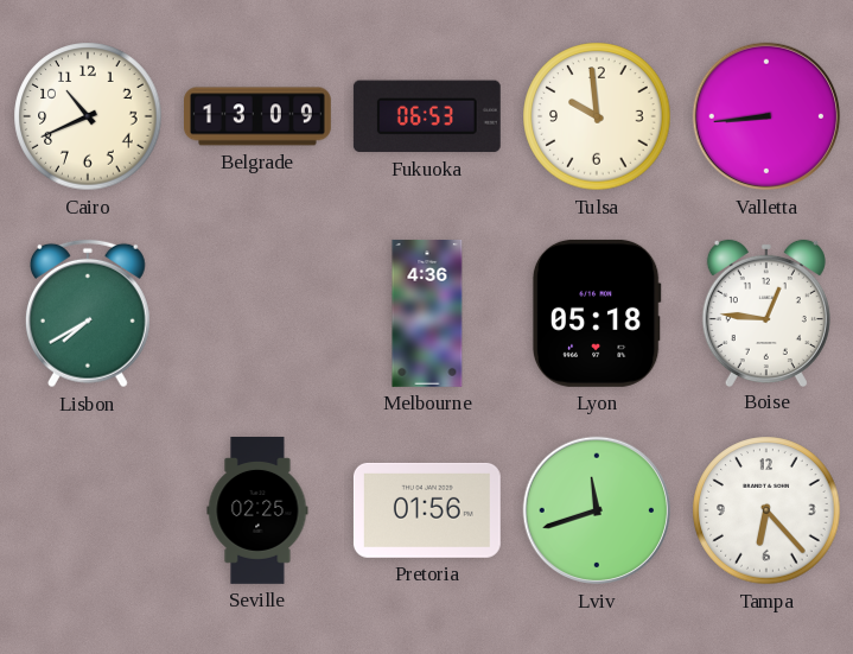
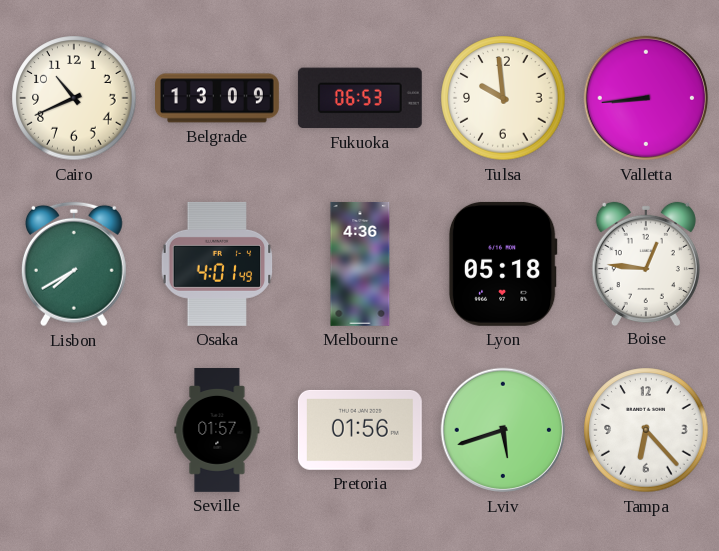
Osaka: none -> 4:01
Seville: 02:25 -> 01:57
Lviv: 11:42 -> 5:42
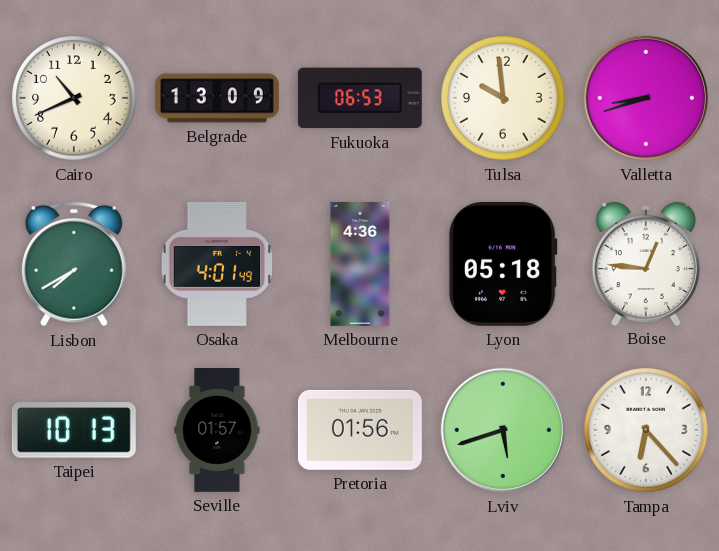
Valletta: 8:44 -> 8:42
Taipei: none -> 10:13
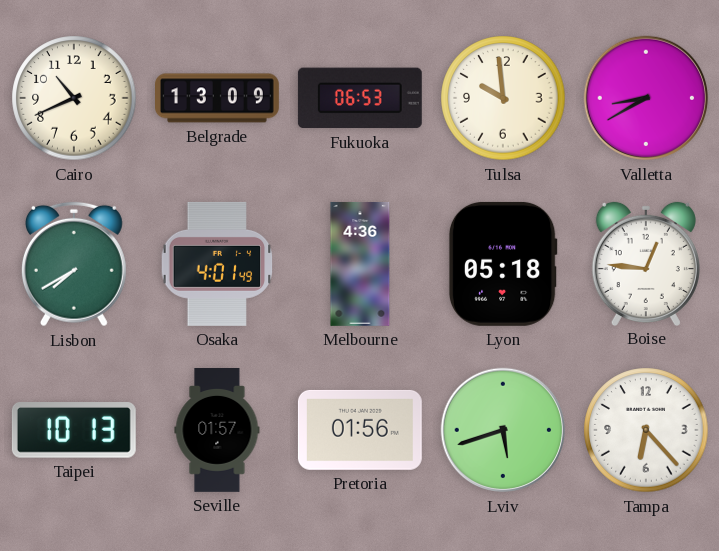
Valletta: 8:42 -> 8:40
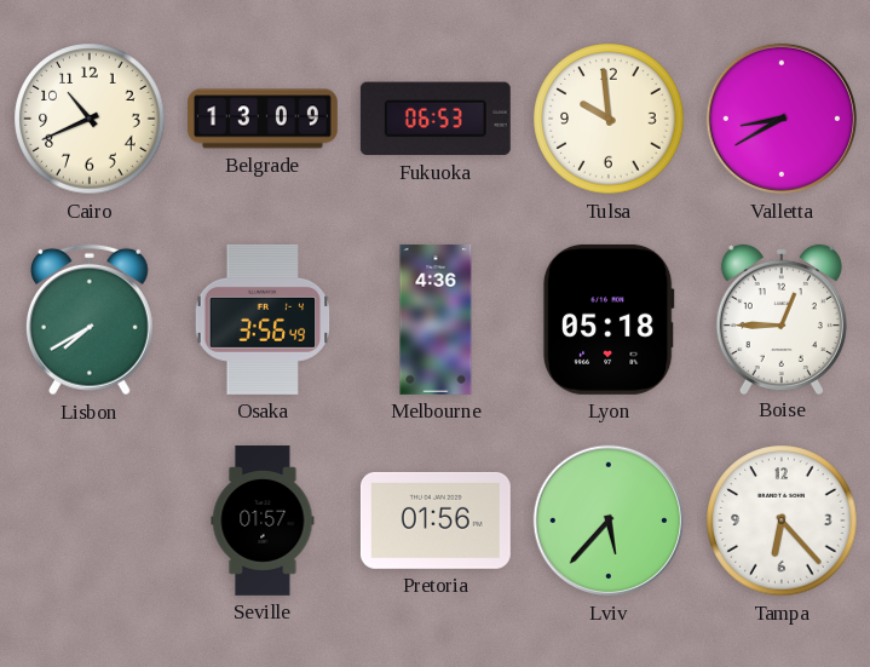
Osaka: 4:01 -> 3:56
Boise: 12:46 -> 12:45
Taipei: 10:13 -> none
Lviv: 5:42 -> 5:37
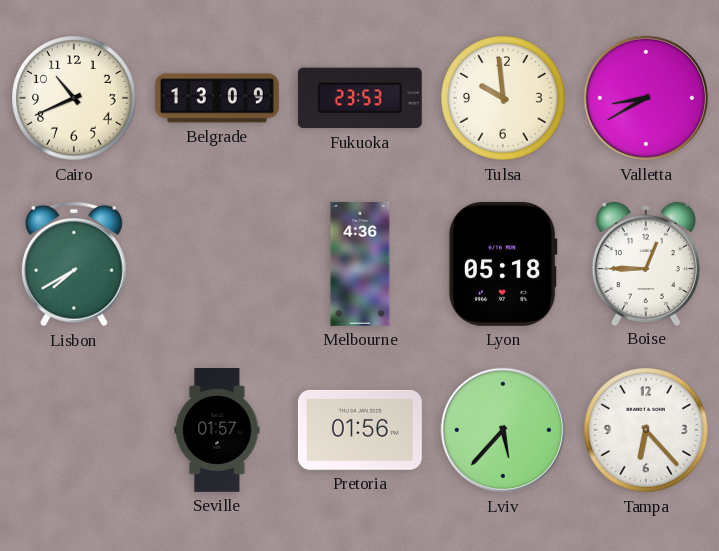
Fukuoka: 06:53 -> 23:53
Osaka: 3:56 -> none
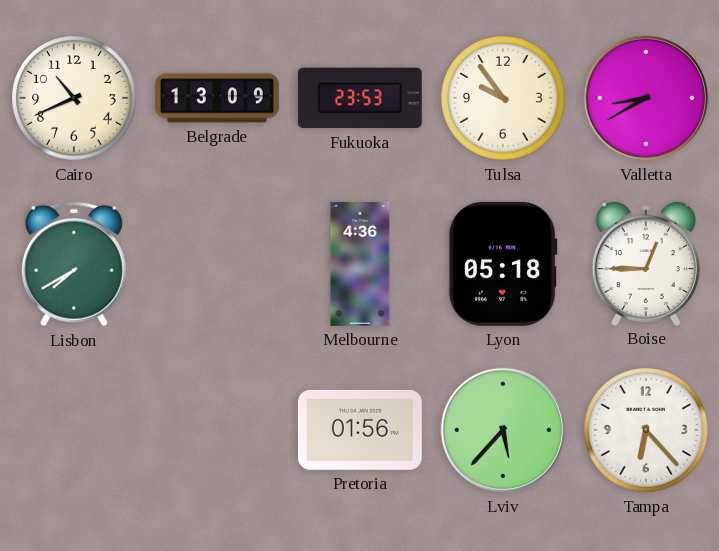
Tulsa: 9:59 -> 9:54
Seville: 01:57 -> none
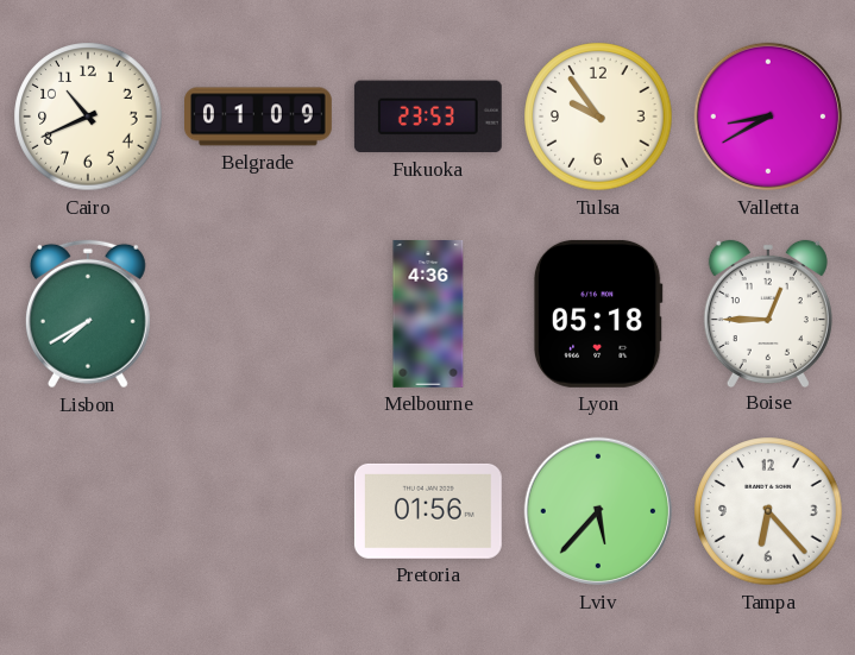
Belgrade: 13:09 -> 01:09
